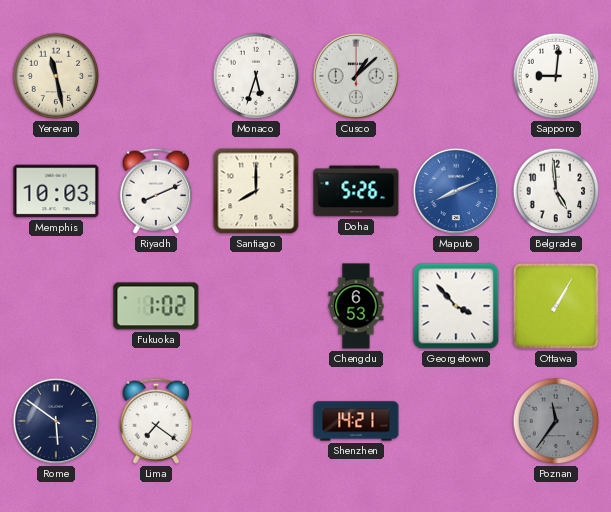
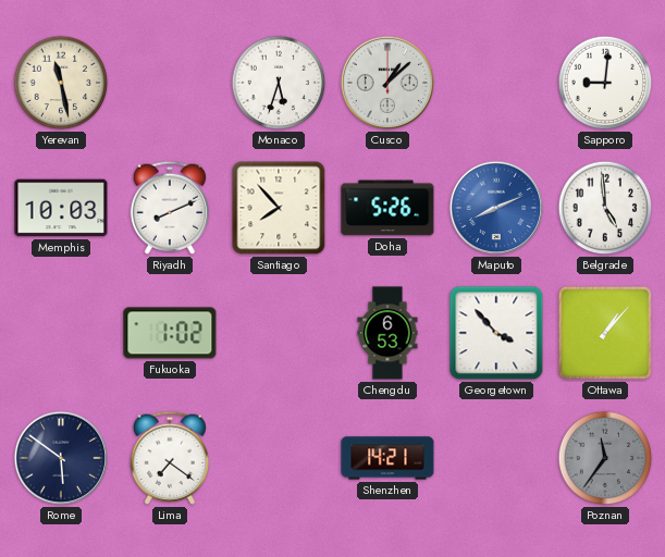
Santiago: 8:00 -> 7:53
Ottawa: 1:05 -> 1:07
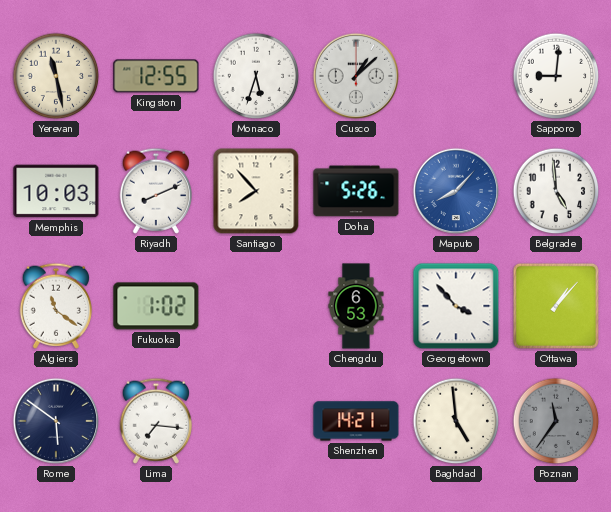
Kingston: none -> 12:55
Maputo: 8:11 -> 8:07
Algiers: none -> 11:21
Lima: 7:21 -> 7:16
Baghdad: none -> 4:59
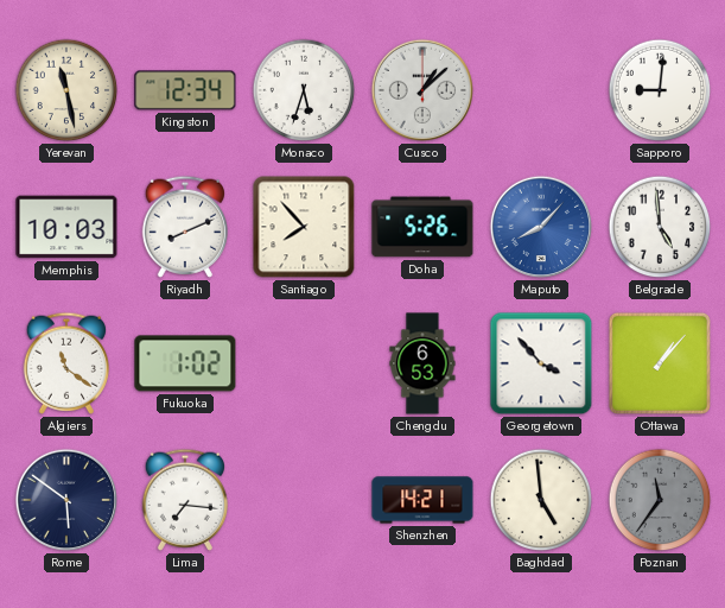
Kingston: 12:55 -> 12:34
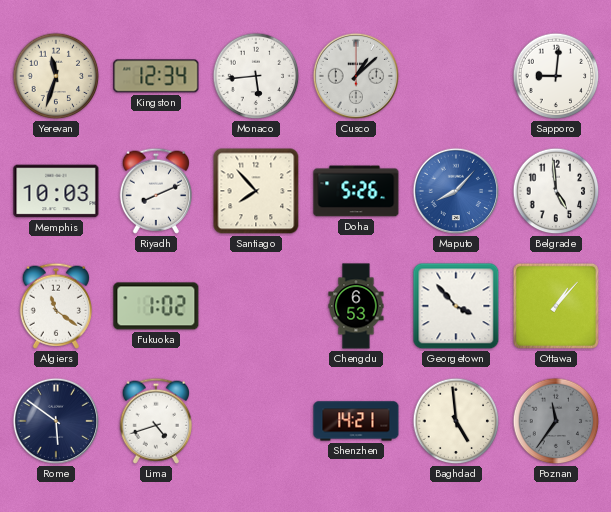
Yerevan: 11:28 -> 11:33
Monaco: 5:33 -> 5:44
Lima: 7:16 -> 4:42
